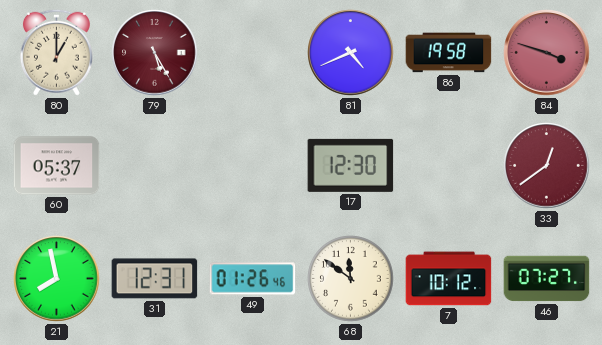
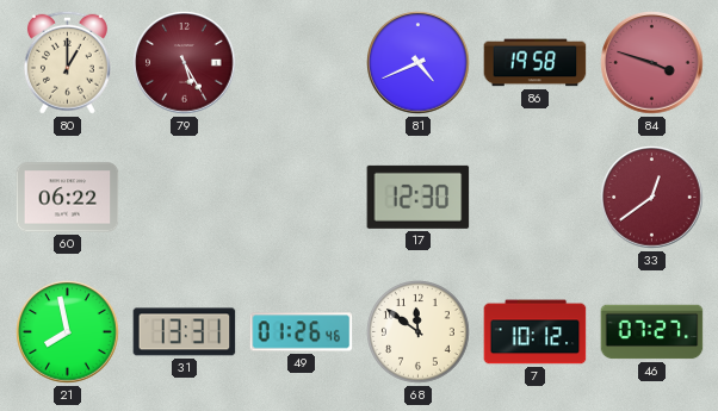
60: 05:37 -> 06:22
31: 12:31 -> 13:31
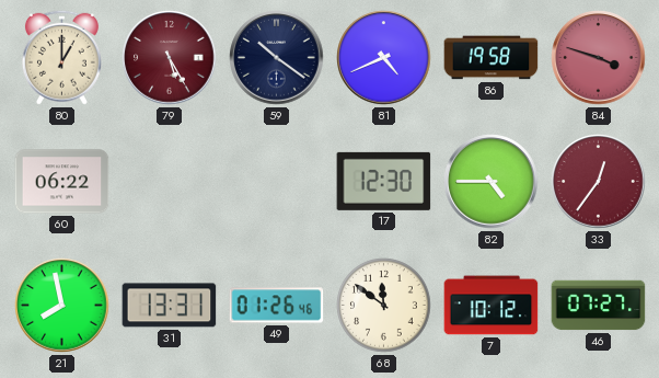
59: none -> 10:21
82: none -> 4:45
33: 12:39 -> 12:36
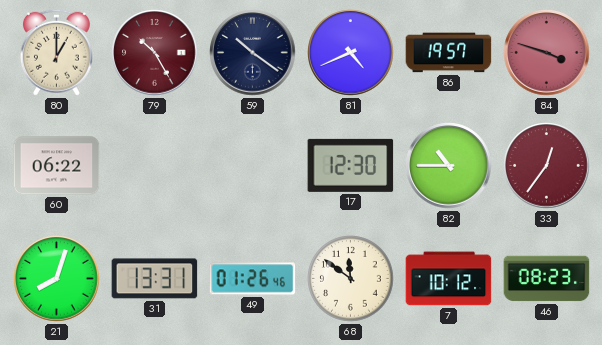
79: 5:25 -> 10:25
86: 19:58 -> 19:57
82: 4:45 -> 10:45
21: 7:58 -> 8:03
46: 07:27 -> 08:23
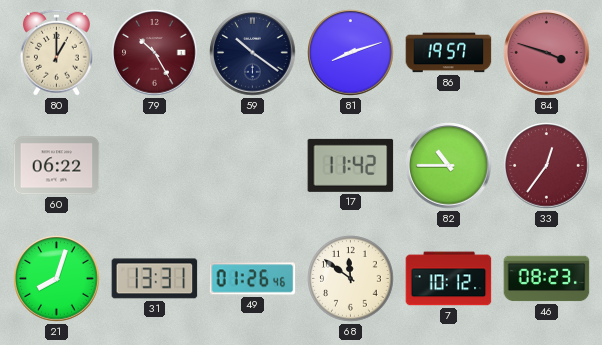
81: 4:41 -> 8:12
17: 12:30 -> 11:42
